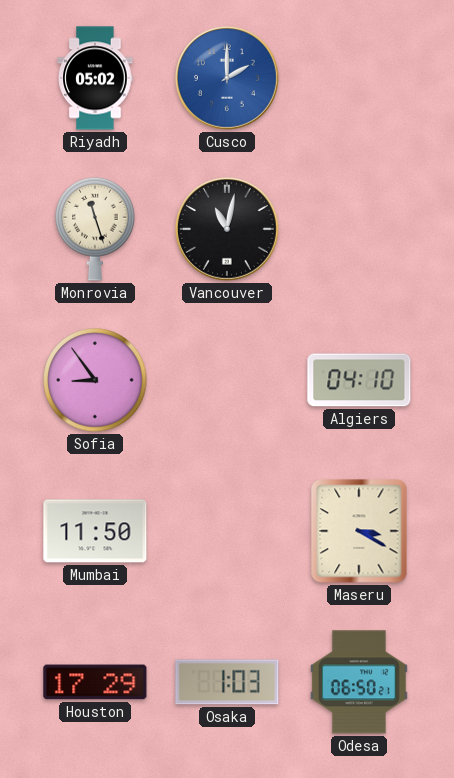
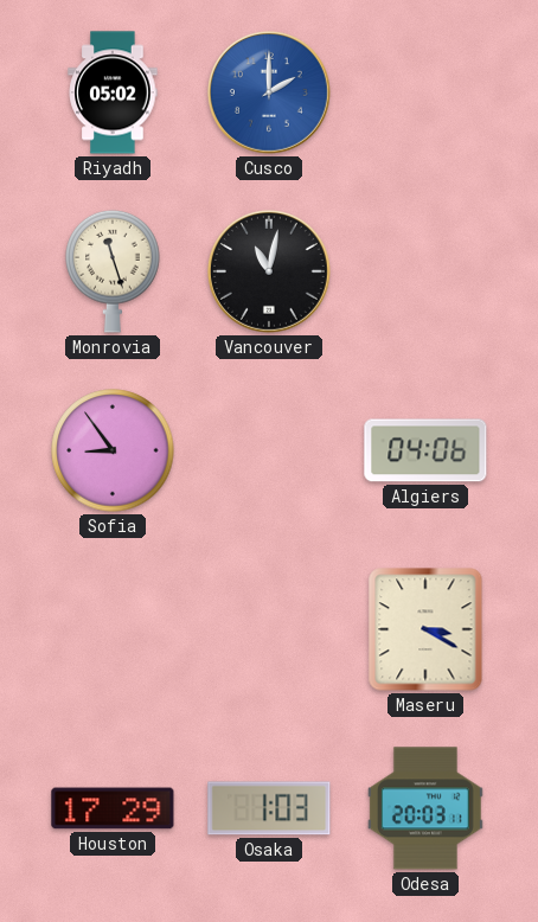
Algiers: 04:10 -> 04:06
Mumbai: 11:50 -> none
Odesa: 06:50 -> 20:03
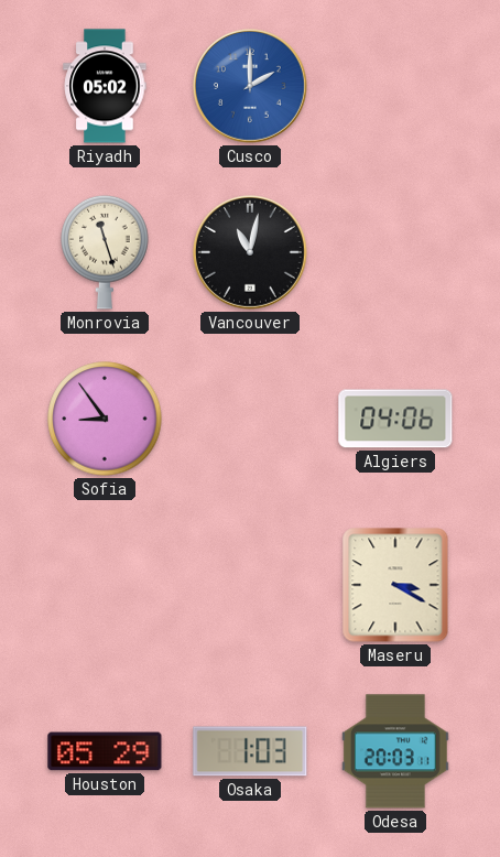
Houston: 17:29 -> 05:29
